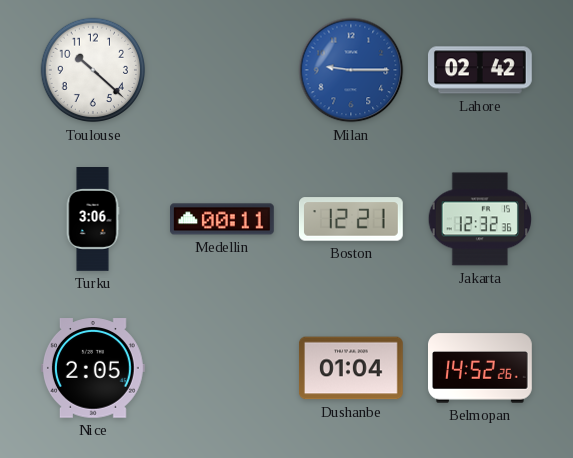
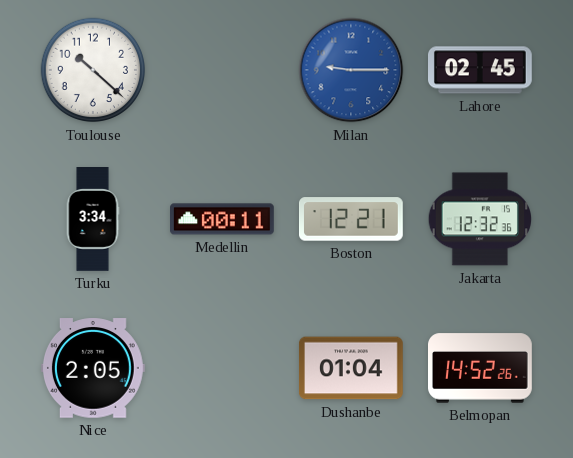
Lahore: 02:42 -> 02:45
Turku: 3:06 -> 3:34
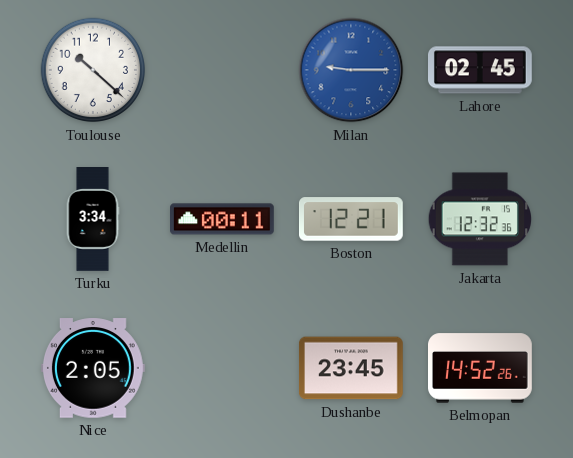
Dushanbe: 01:04 -> 23:45
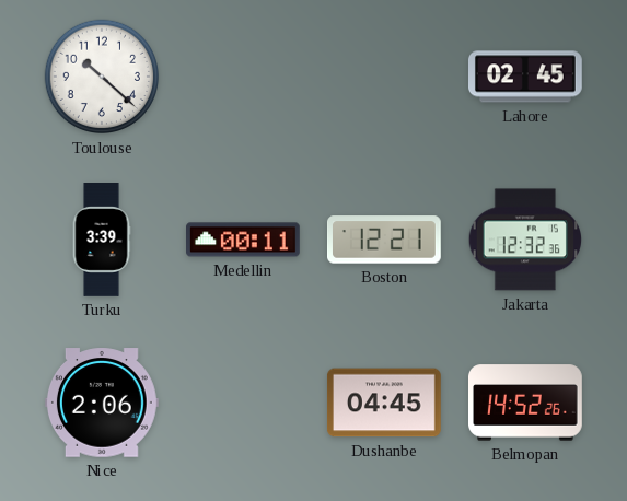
Milan: 9:15 -> none
Turku: 3:34 -> 3:39
Nice: 2:05 -> 2:06
Dushanbe: 23:45 -> 04:45
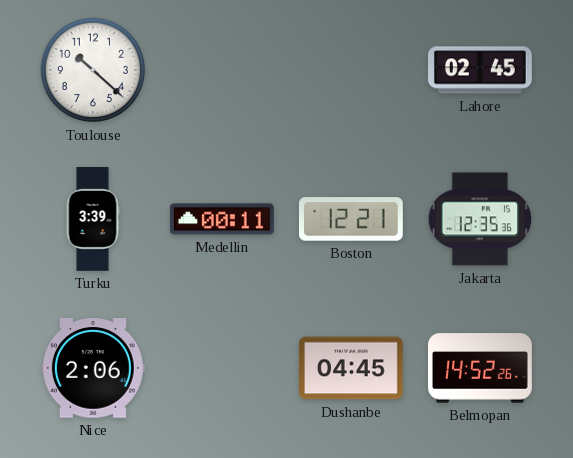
Jakarta: 12:32 -> 12:35
